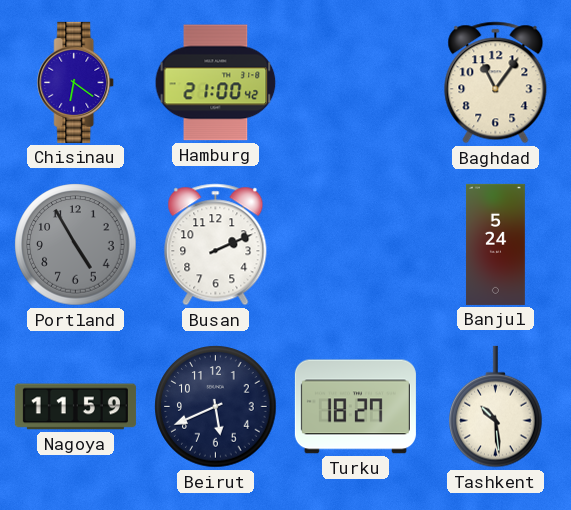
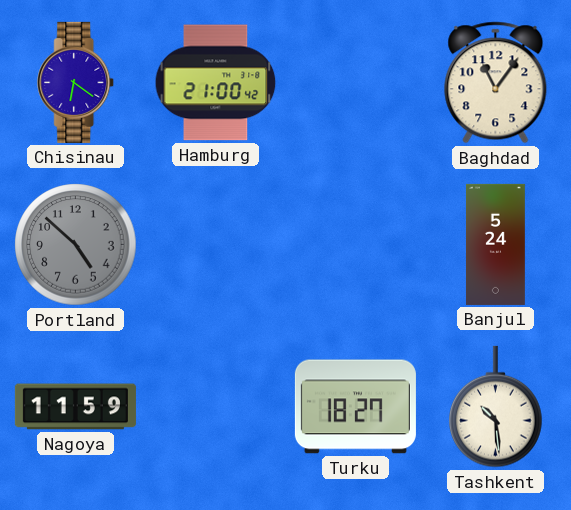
Portland: 4:55 -> 4:52
Busan: 2:11 -> none
Beirut: 5:41 -> none
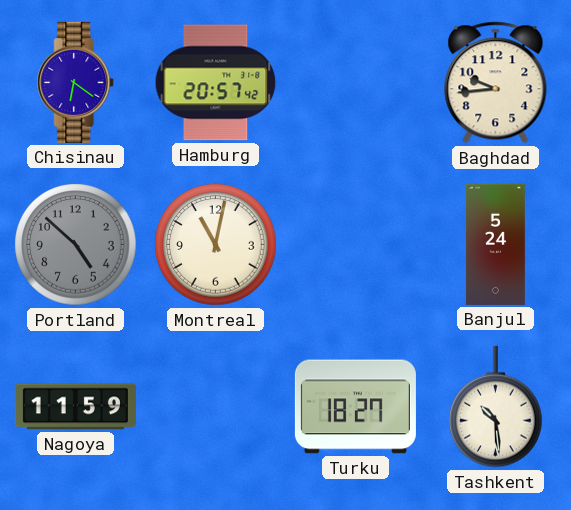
Hamburg: 21:00 -> 20:57
Baghdad: 11:06 -> 9:44
Montreal: none -> 11:02
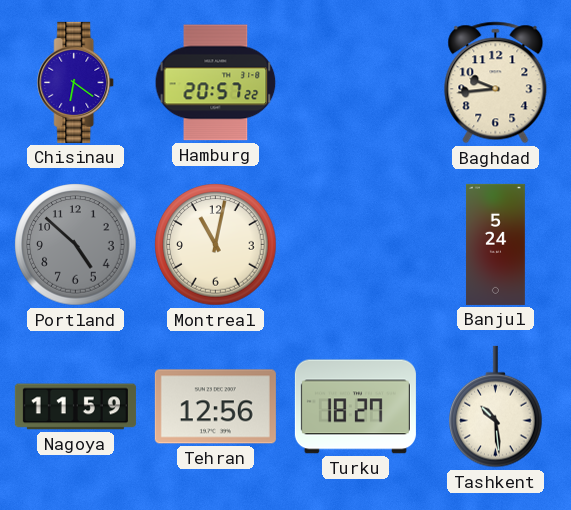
Hamburg: 20:57:42 -> 20:57:22
Tehran: none -> 12:56
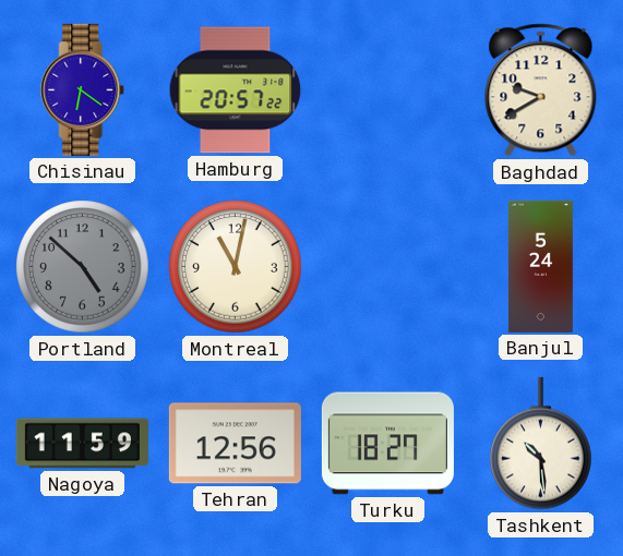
Baghdad: 9:44 -> 9:40
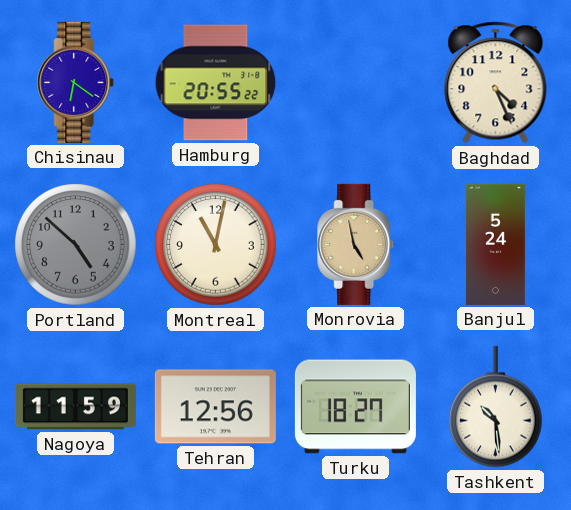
Hamburg: 20:57 -> 20:55
Baghdad: 9:40 -> 4:26
Monrovia: none -> 4:58
